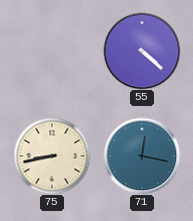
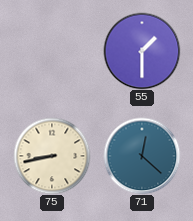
55: 4:22 -> 1:30
71: 12:17 -> 12:22
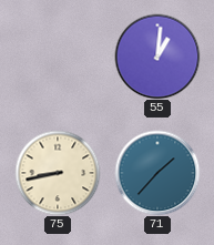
55: 1:30 -> 1:01
71: 12:22 -> 1:37
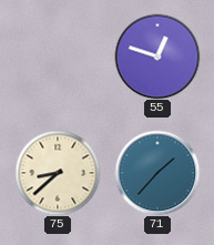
55: 1:01 -> 12:48
75: 8:43 -> 8:38
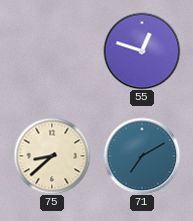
71: 1:37 -> 7:10
